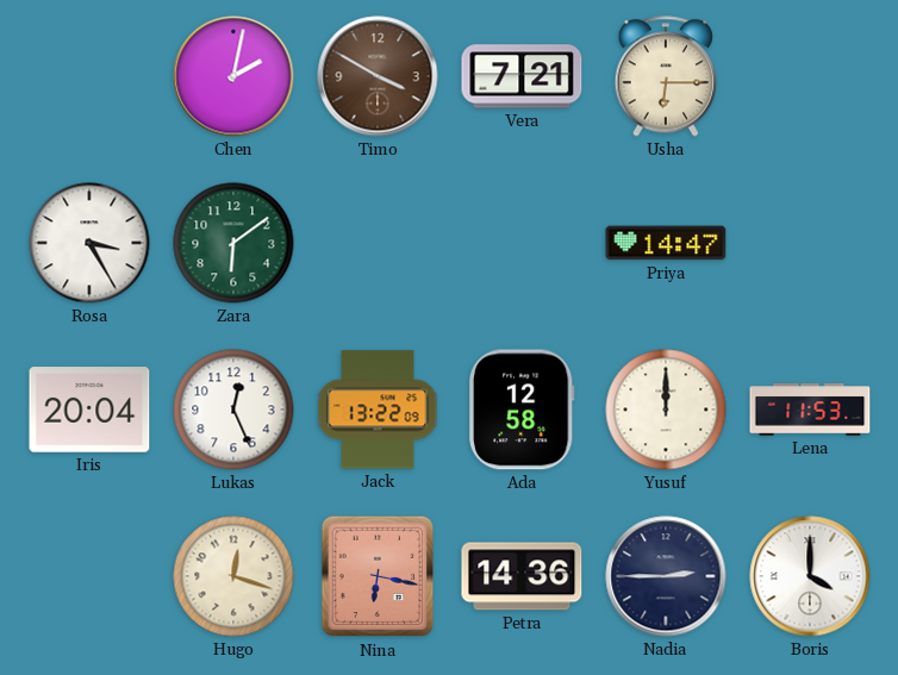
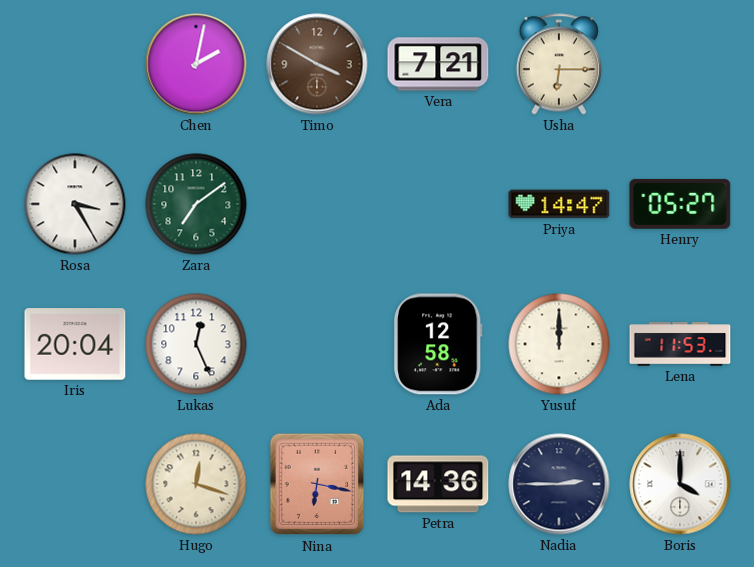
Zara: 6:09 -> 7:09
Henry: none -> 05:27
Jack: 13:22 -> none
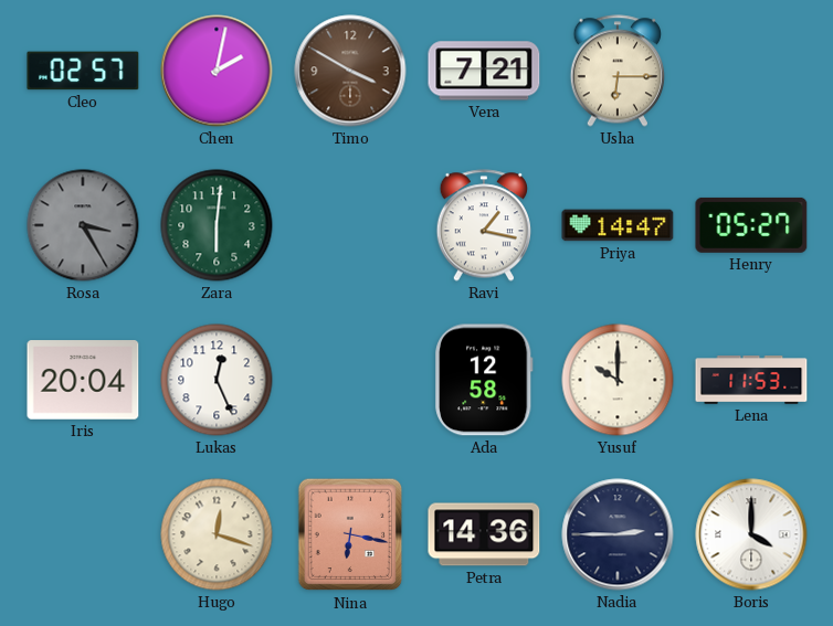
Cleo: none -> 02:57
Rosa dial: white -> grey
Zara: 7:09 -> 6:01
Ravi: none -> 1:17
Yusuf: 12:00 -> 10:00
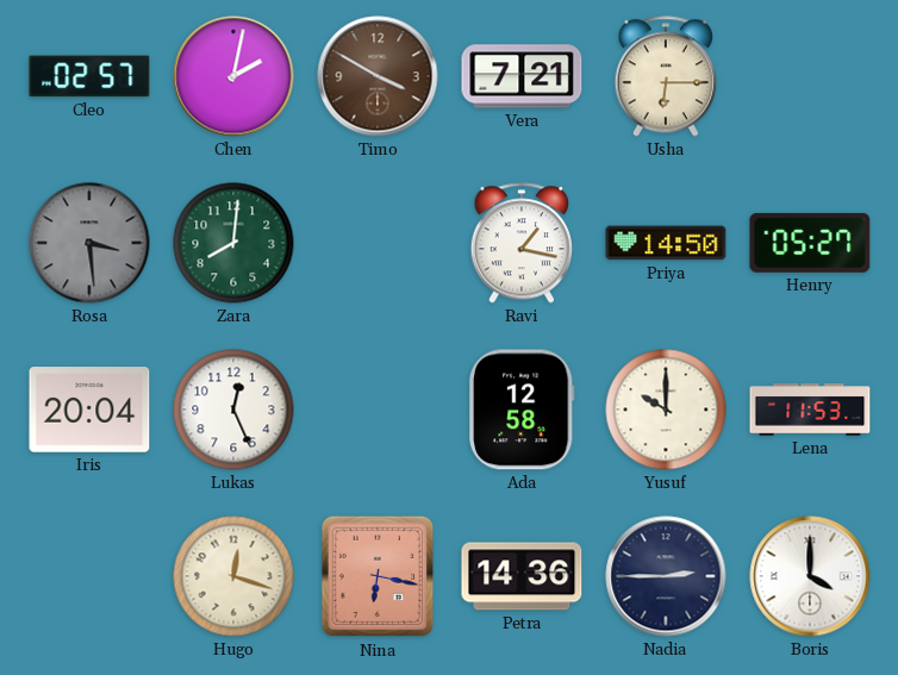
Rosa: 3:25 -> 3:29
Zara: 6:01 -> 8:01
Priya: 14:47 -> 14:50
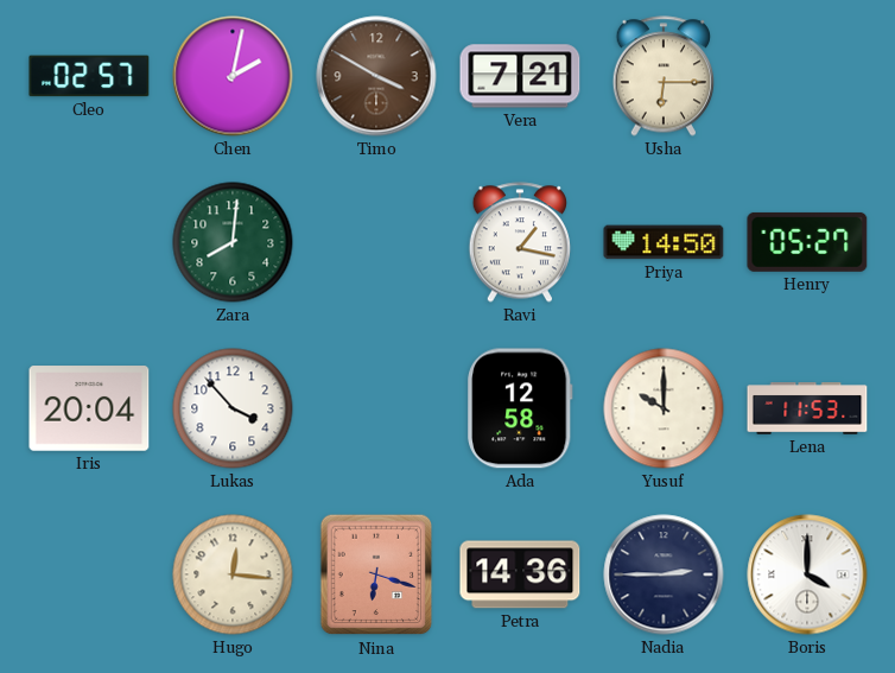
Rosa: 3:29 -> none
Lukas: 12:26 -> 3:53
Hugo: 12:18 -> 12:16
Nina: 6:17 -> 6:18
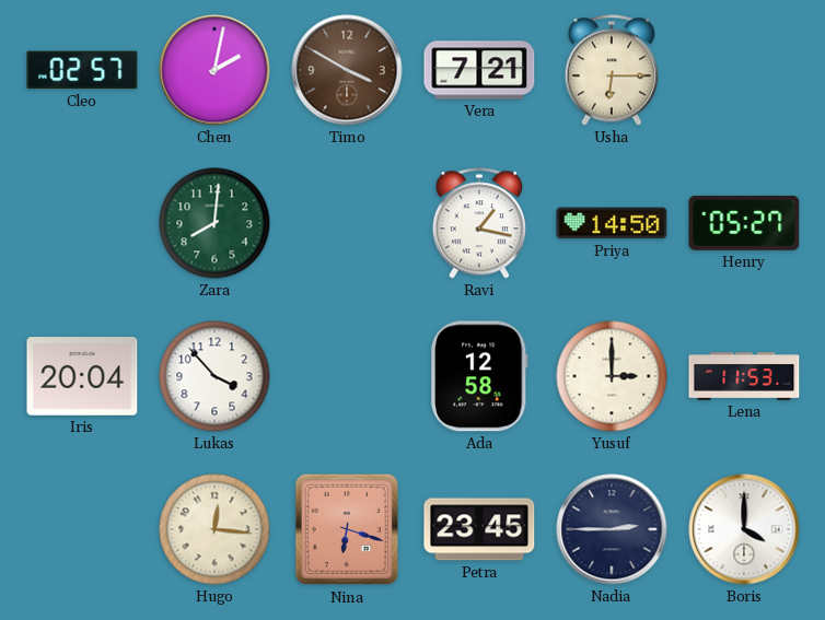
Yusuf: 10:00 -> 3:00
Petra: 14:36 -> 23:45
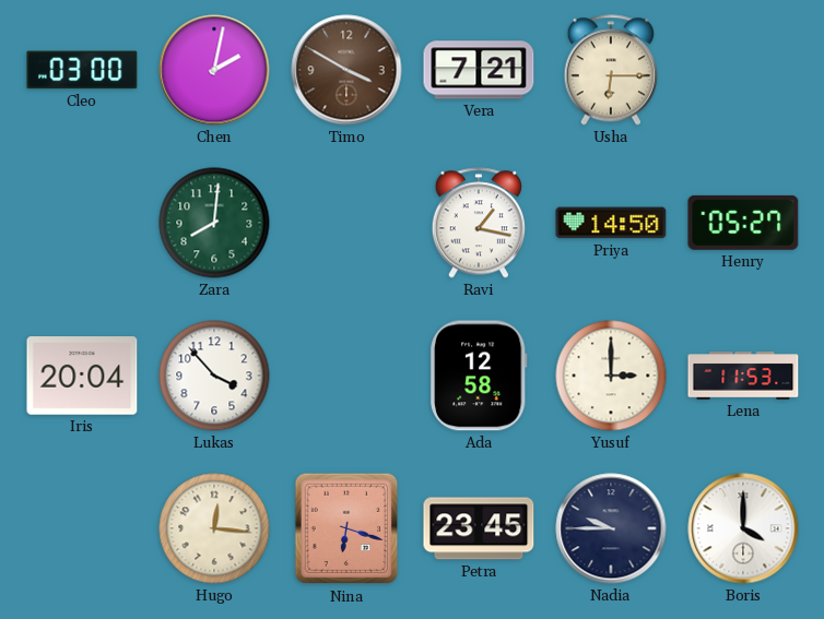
Cleo: 02:57 -> 03:00
Nadia: 2:45 -> 9:45
